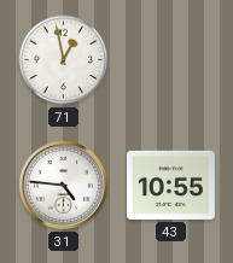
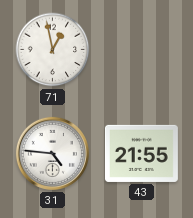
43: 10:55 -> 21:55
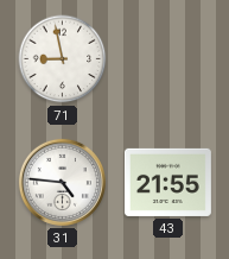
71: 12:58 -> 8:58
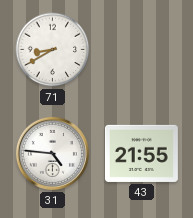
71: 8:58 -> 8:40
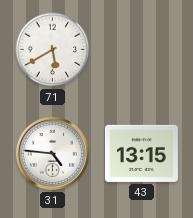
71: 8:40 -> 5:40
43: 21:55 -> 13:15
